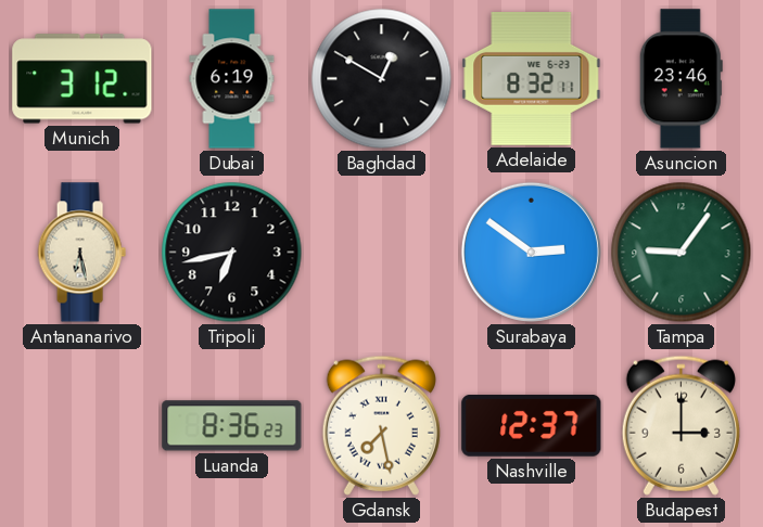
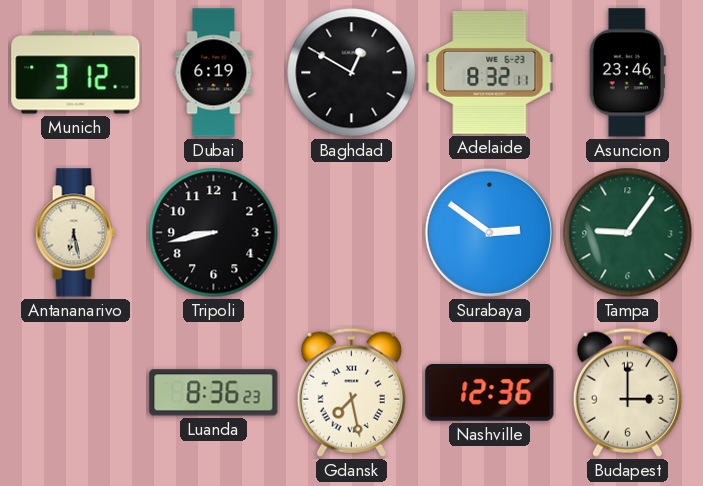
Tripoli: 6:43 -> 8:43
Nashville: 12:37 -> 12:36
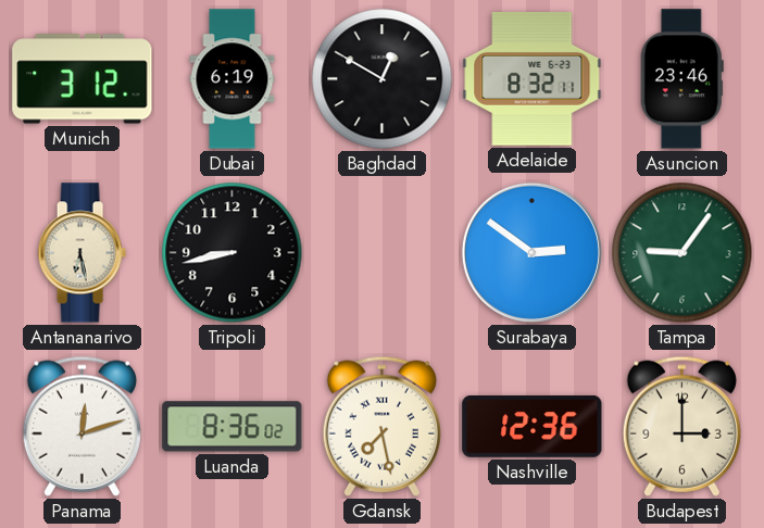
Panama: none -> 12:12
Luanda: 8:36:23 -> 8:36:02
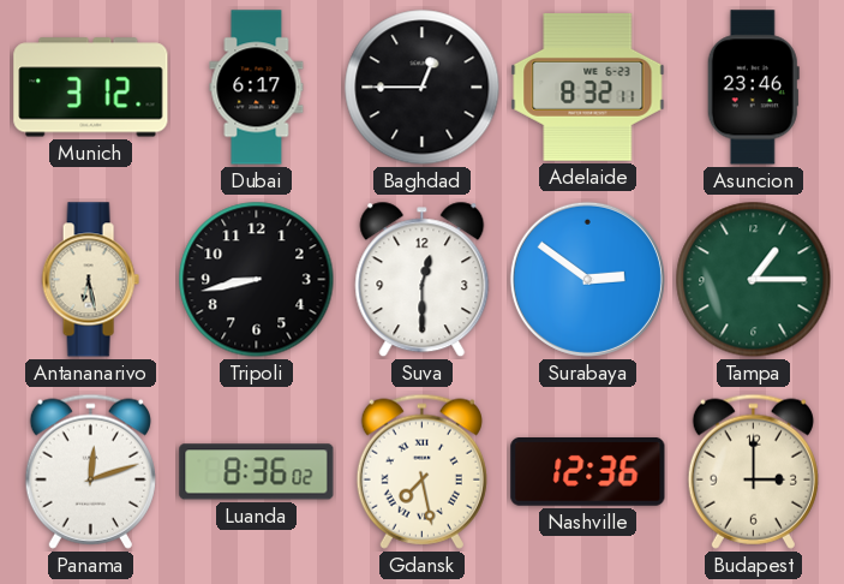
Dubai: 6:19 -> 6:17
Baghdad: 12:50 -> 12:45
Suva: none -> 12:30
Tampa: 9:06 -> 1:15
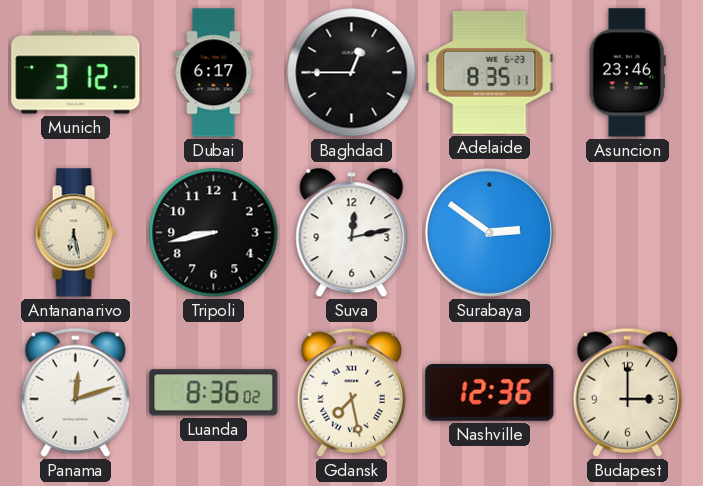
Adelaide: 8:32 -> 8:35
Suva: 12:30 -> 12:13
Tampa: 1:15 -> none
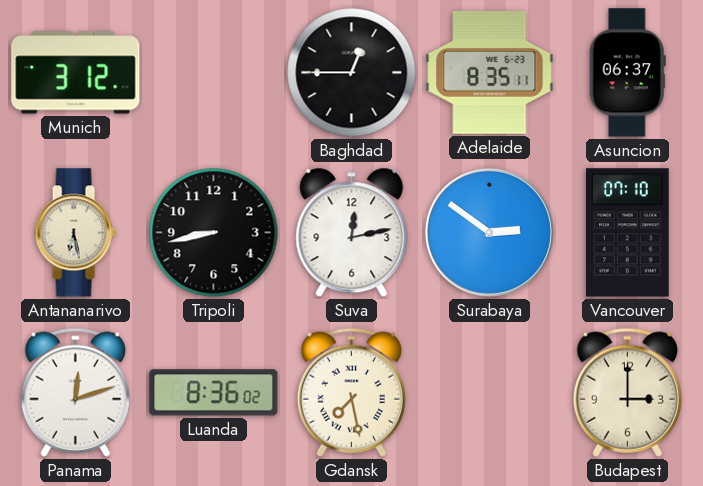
Dubai: 6:17 -> none
Asuncion: 23:46 -> 06:37
Vancouver: none -> 07:10
Nashville: 12:36 -> none
